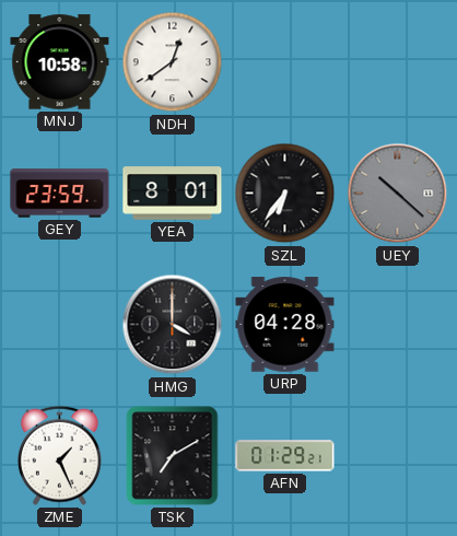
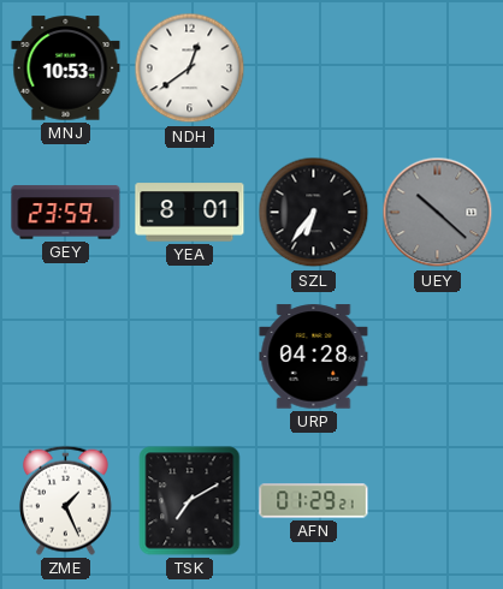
MNJ: 10:58 -> 10:53
HMG: 4:00 -> none
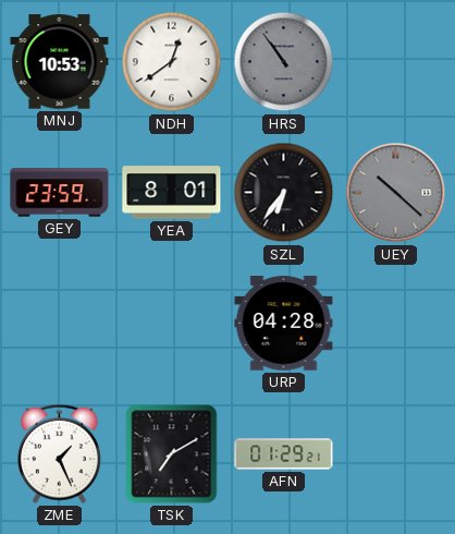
HRS: none -> 10:54
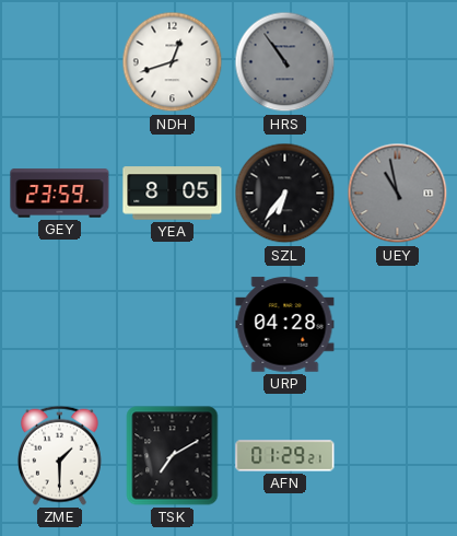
MNJ: 10:53 -> none
NDH: 12:39 -> 12:42
YEA: 8:01 -> 8:05
UEY: 10:22 -> 10:58
ZME: 1:26 -> 1:30
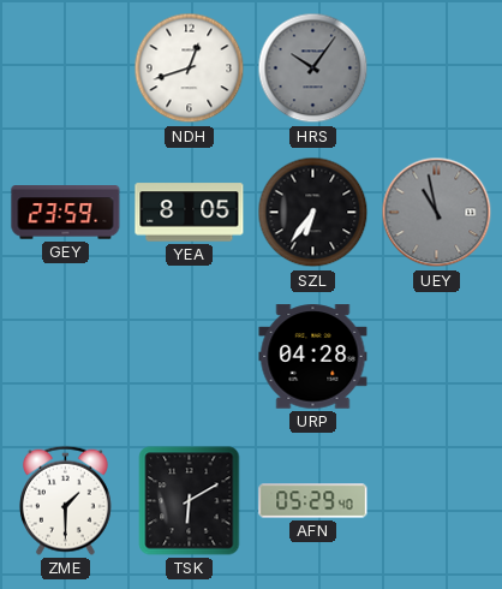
HRS: 10:54 -> 10:06
TSK: 7:10 -> 6:10
AFN: 01:29 -> 05:29
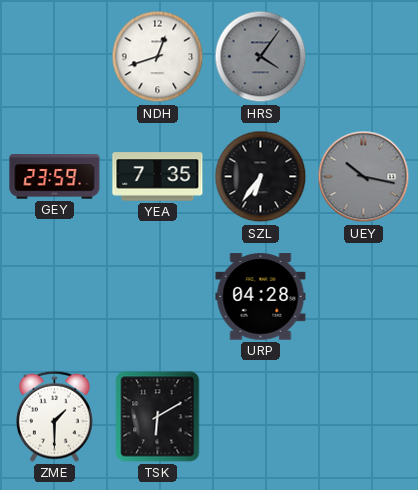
HRS: 10:06 -> 4:06
YEA: 8:05 -> 7:35
UEY: 10:58 -> 10:17
AFN: 05:29 -> none
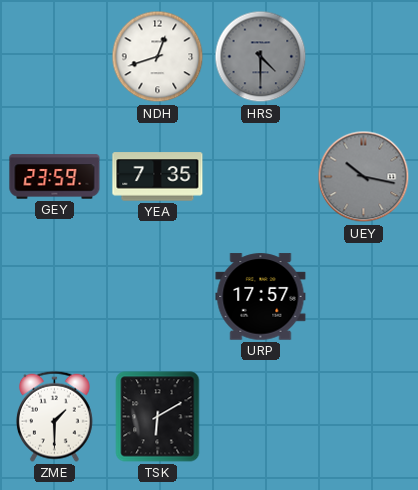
HRS: 4:06 -> 4:30
SZL: 6:36 -> none
URP: 04:28 -> 17:57
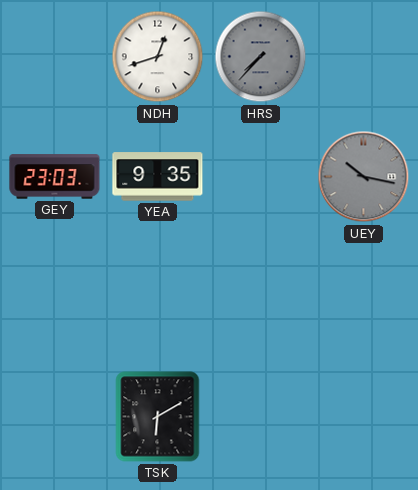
HRS: 4:30 -> 7:37
GEY: 23:59 -> 23:03
YEA: 7:35 -> 9:35
URP: 17:57 -> none
ZME: 1:30 -> none
